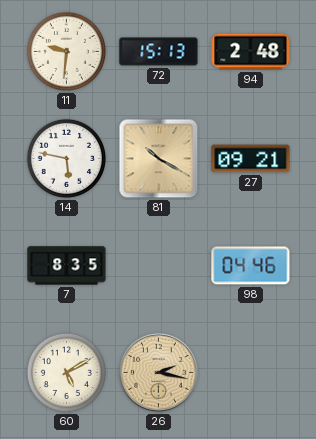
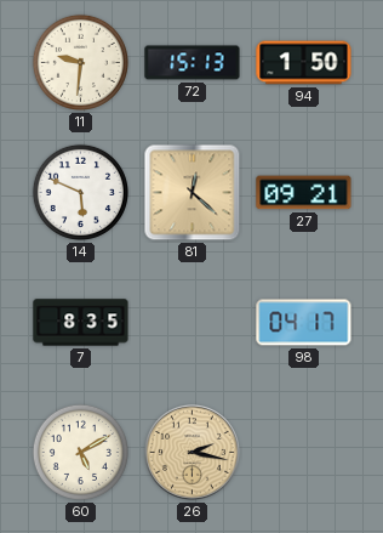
94: 2:48 -> 1:50
14: 5:47 -> 5:49
81: 10:20 -> 12:22
98: 04:46 -> 04:17
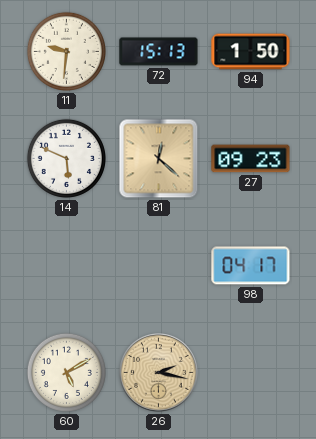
27: 09:21 -> 09:23
7: 8:35 -> none
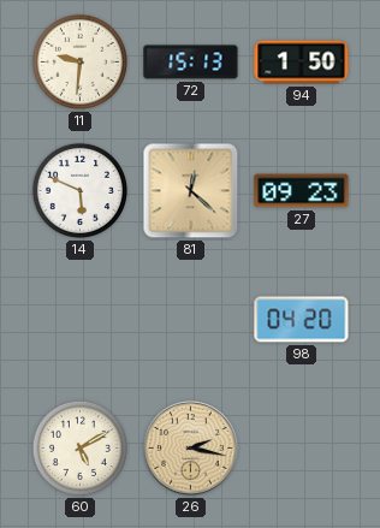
98: 04:17 -> 04:20
